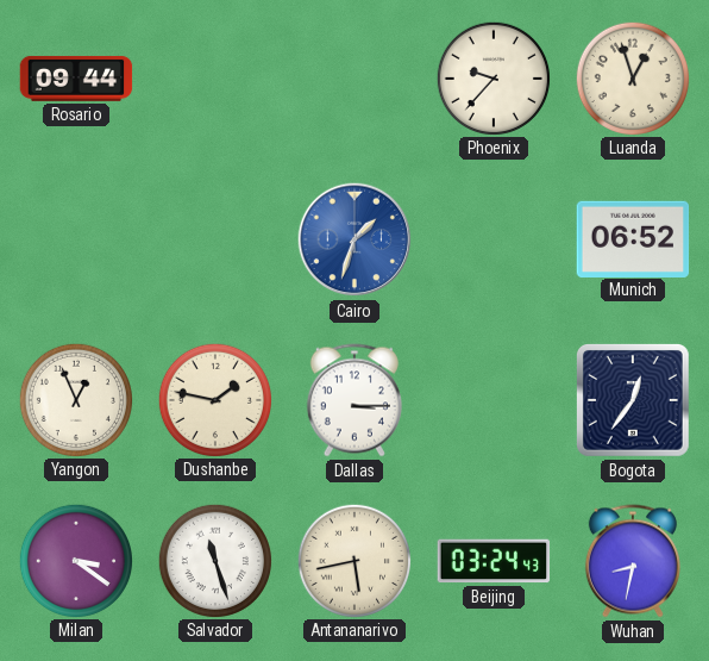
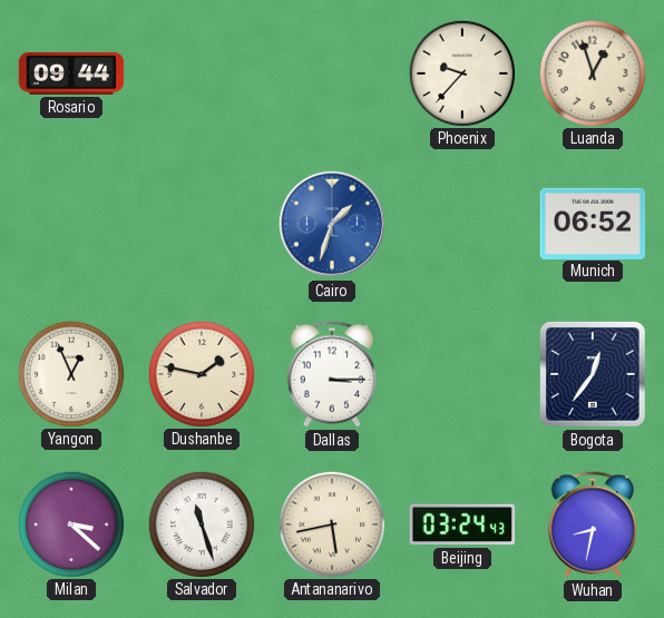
Milan: 3:21 -> 3:22
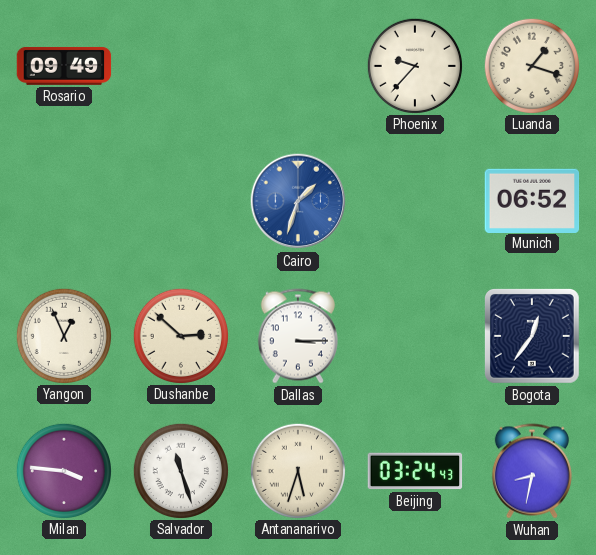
Rosario: 09:44 -> 09:49
Luanda: 12:57 -> 1:18
Dushanbe: 1:47 -> 2:52
Milan: 3:22 -> 3:46
Antananarivo: 5:43 -> 5:33
